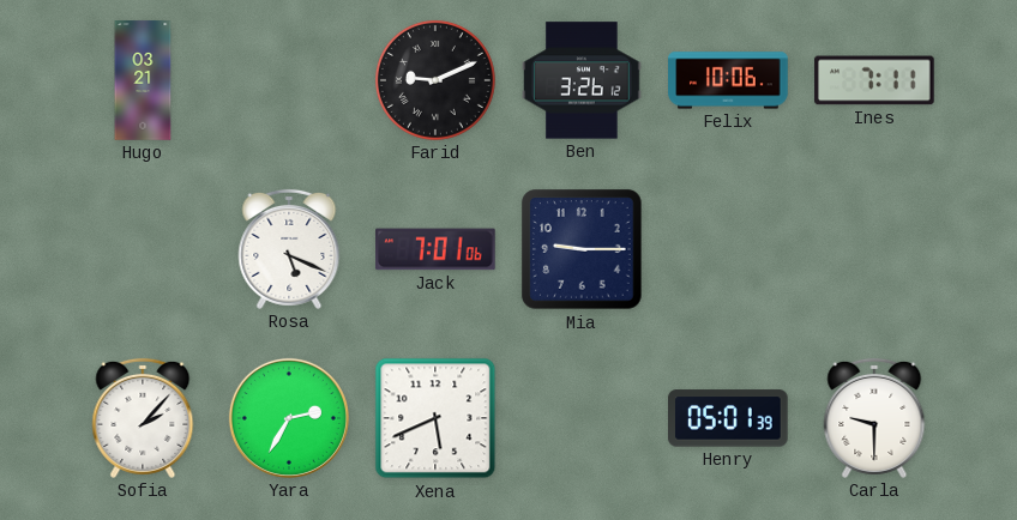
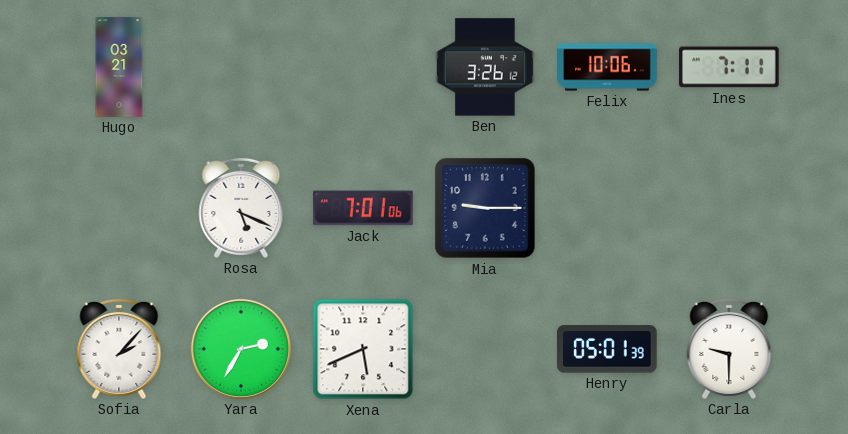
Farid: 9:11 -> none
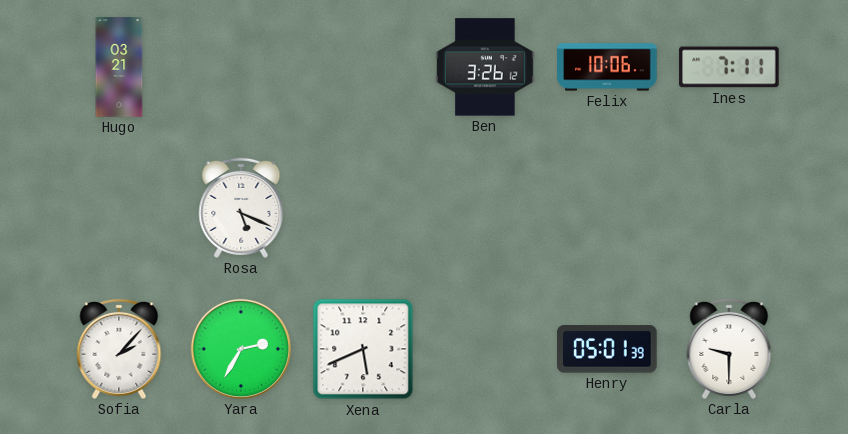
Jack: 7:01 -> none
Mia: 9:15 -> none
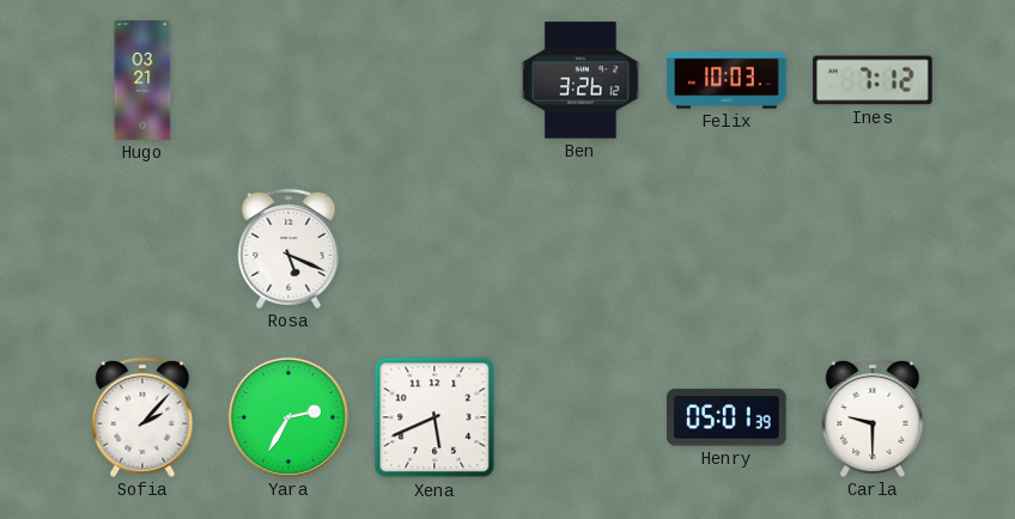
Felix: 10:06 -> 10:03
Ines: 7:11 -> 7:12
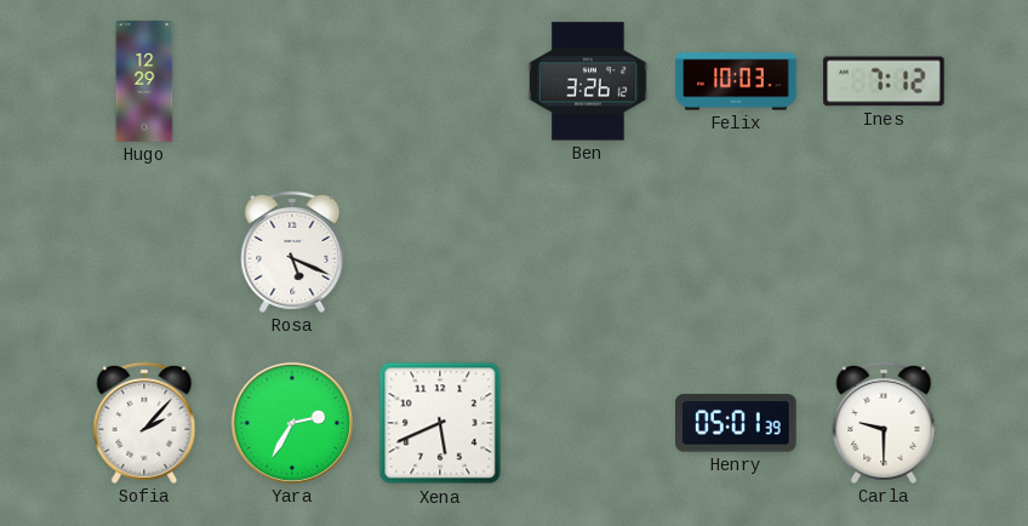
Hugo: 03:21 -> 12:29
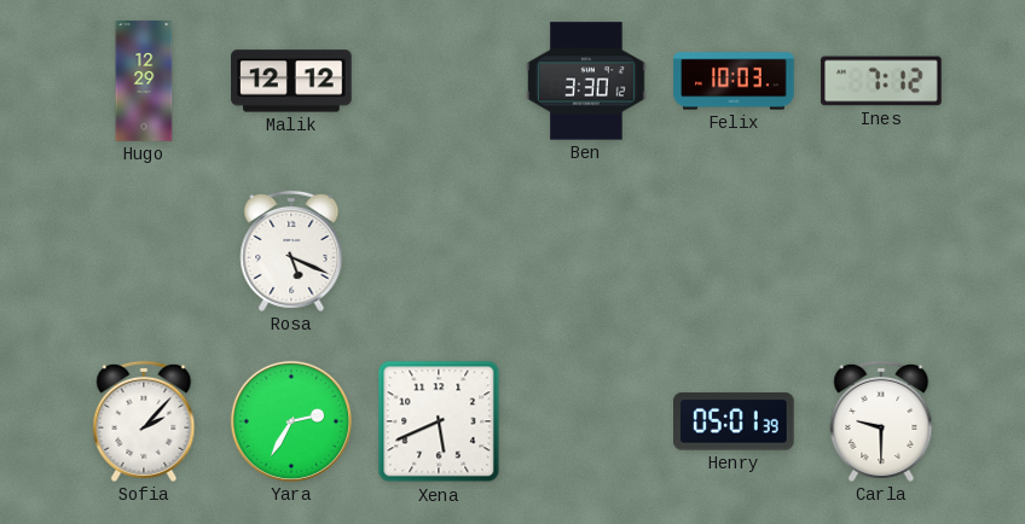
Malik: none -> 12:12
Ben: 3:26 -> 3:30
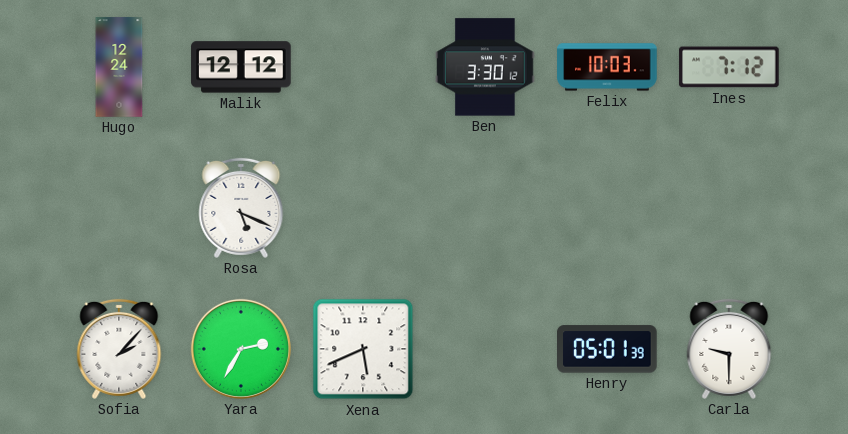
Hugo: 12:29 -> 12:24
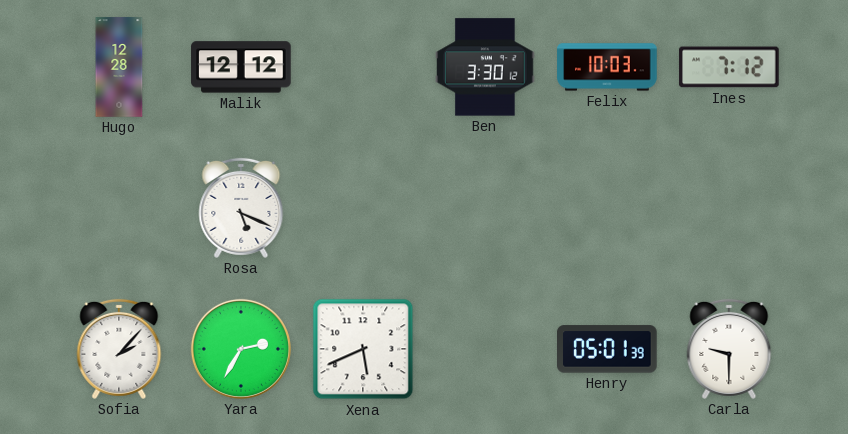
Hugo: 12:24 -> 12:28
